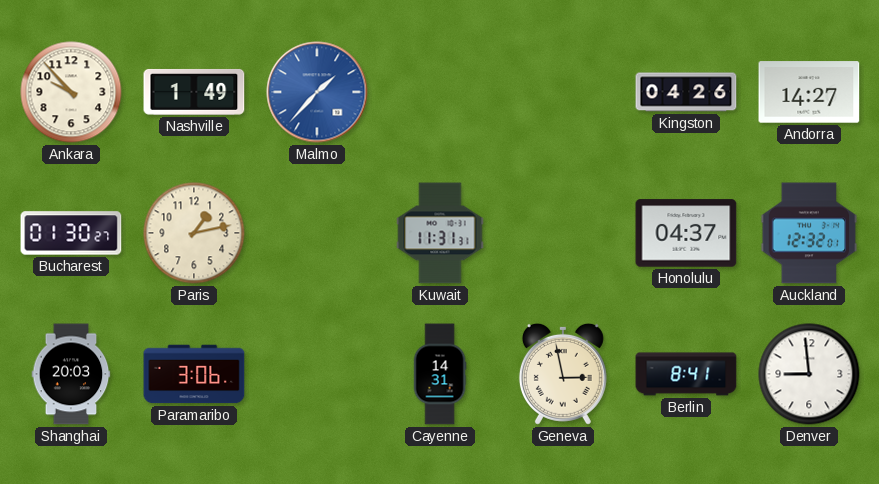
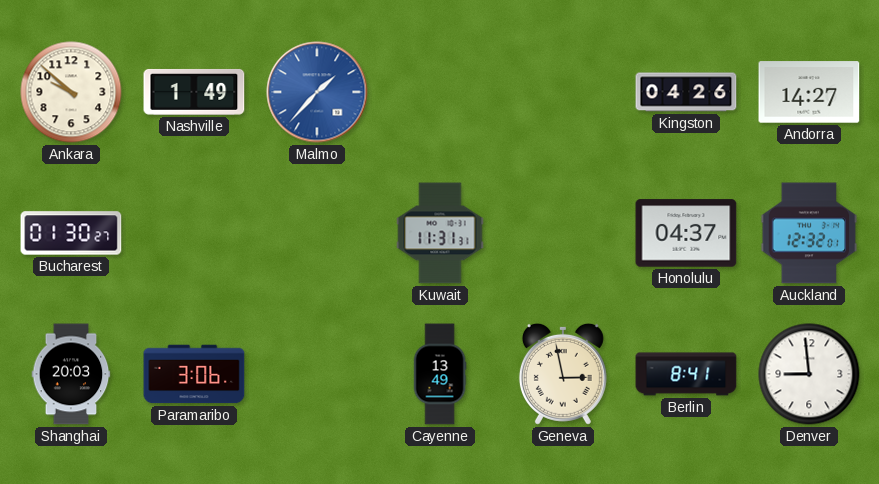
Ankara: 9:53 -> 9:52
Paris: 1:13 -> none
Cayenne: 14:31 -> 13:49
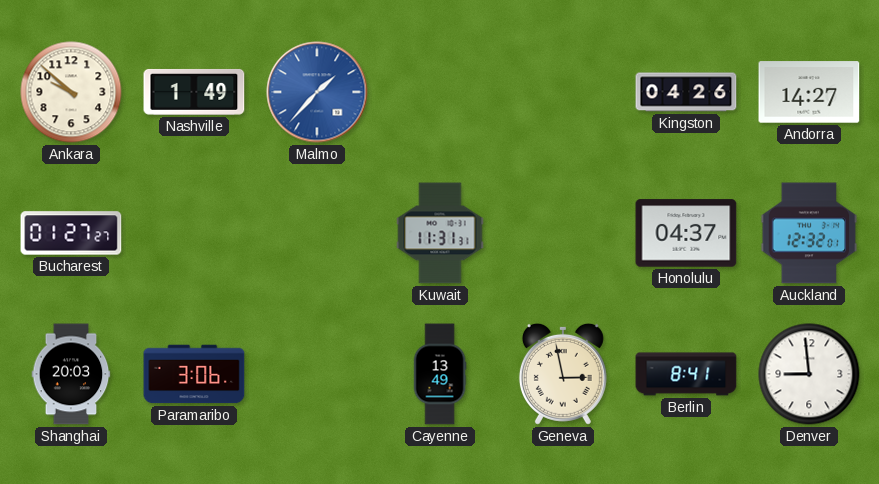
Bucharest: 01:30 -> 01:27
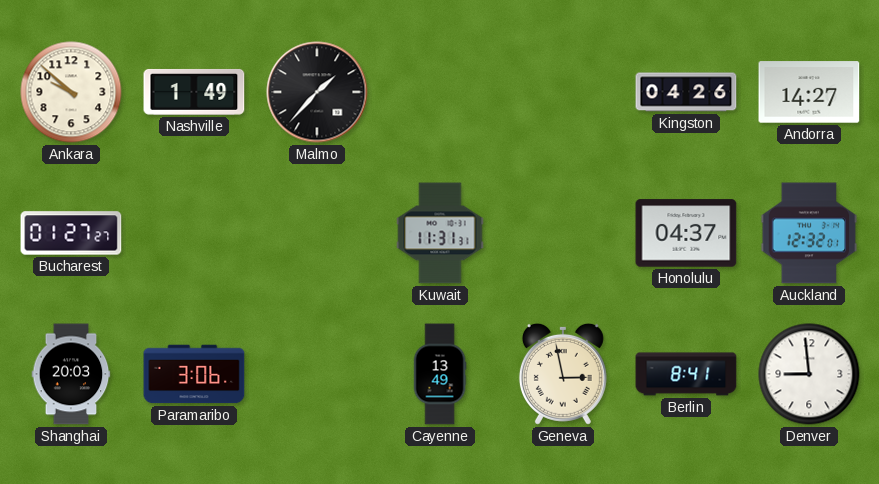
Malmo dial: blue -> black
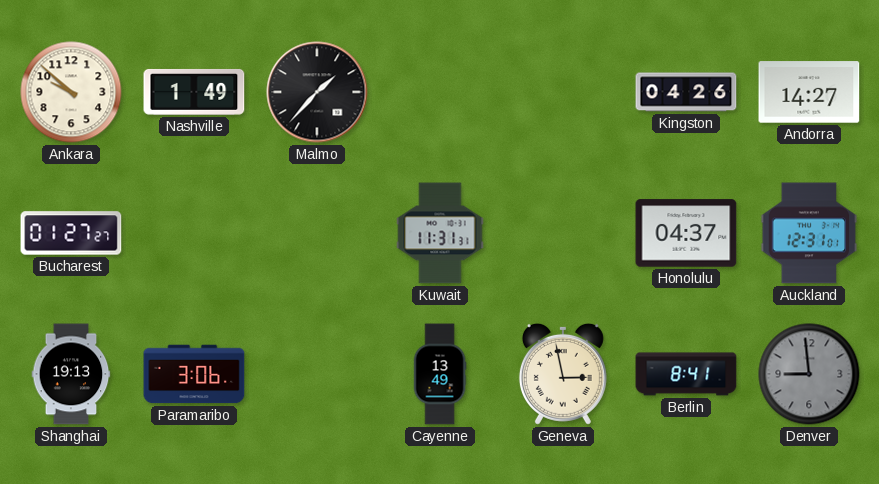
Auckland: 12:32 -> 12:31
Shanghai: 20:03 -> 19:13
Denver dial: white -> grey
